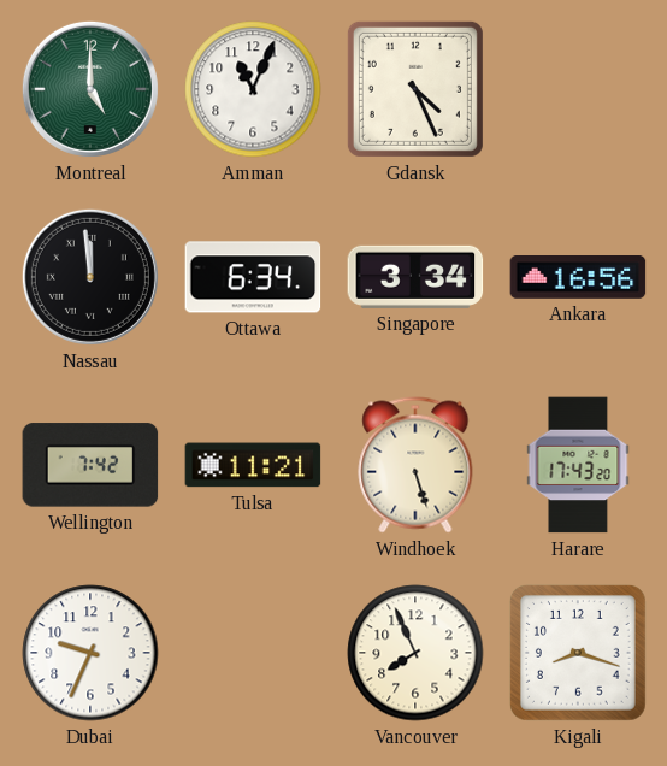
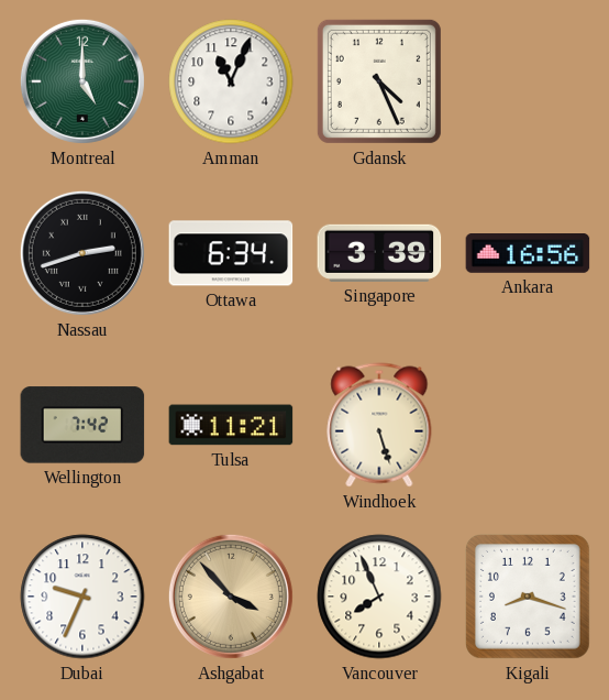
Nassau: 11:59 -> 2:42
Singapore: 3:34 -> 3:39
Harare: 17:43 -> none
Ashgabat: none -> 3:53
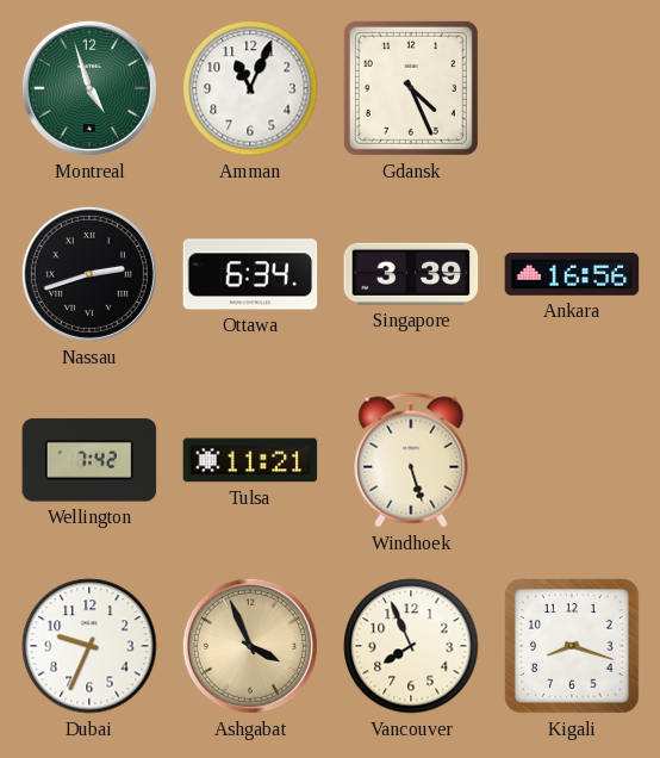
Montreal: 5:00 -> 4:57
Ashgabat: 3:53 -> 3:56
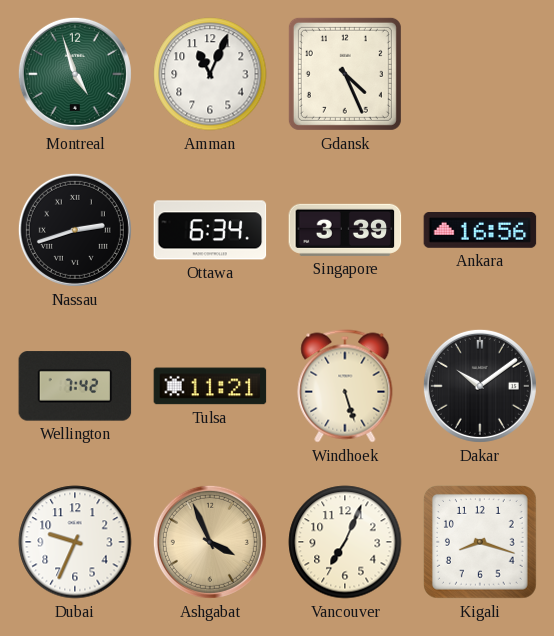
Dakar: none -> 10:09
Vancouver: 7:56 -> 7:04
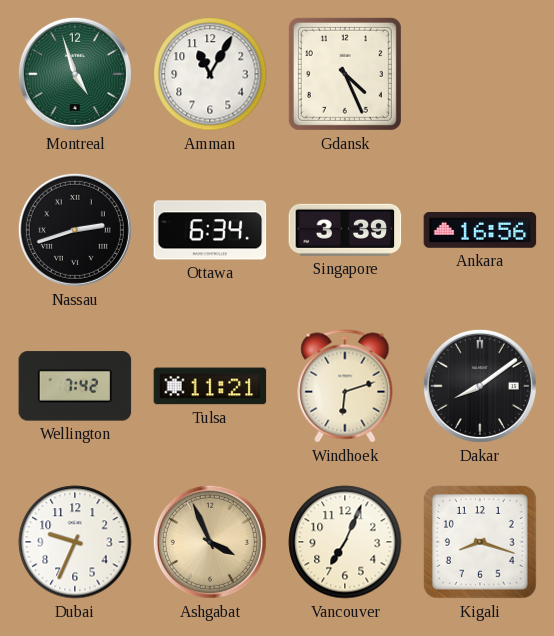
Amman: 11:04 -> 11:05
Windhoek: 5:27 -> 6:12
Dakar: 10:09 -> 8:09
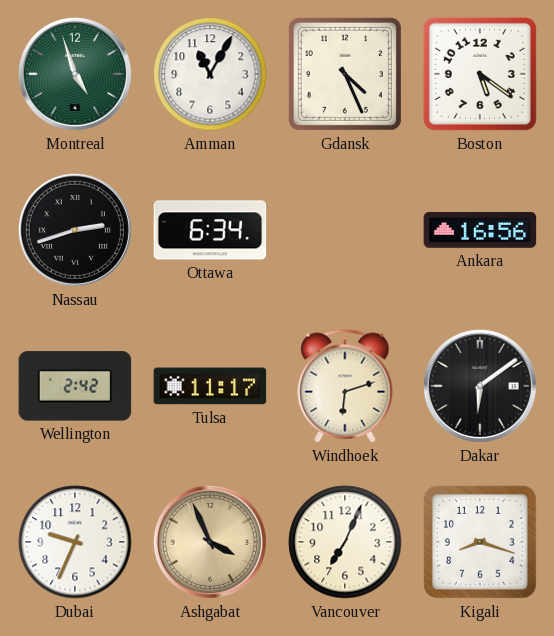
Boston: none -> 5:21
Singapore: 3:39 -> none
Wellington: 7:42 -> 2:42
Tulsa: 11:21 -> 11:17
Dakar: 8:09 -> 6:09
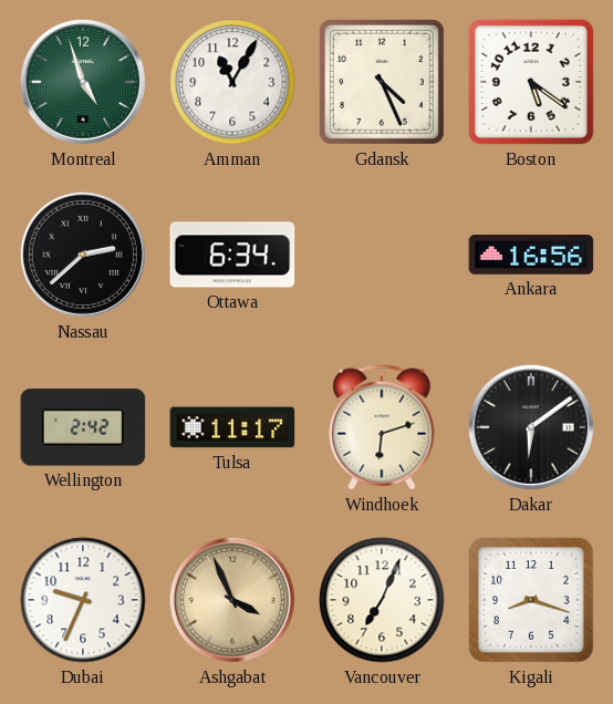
Nassau: 2:42 -> 2:38
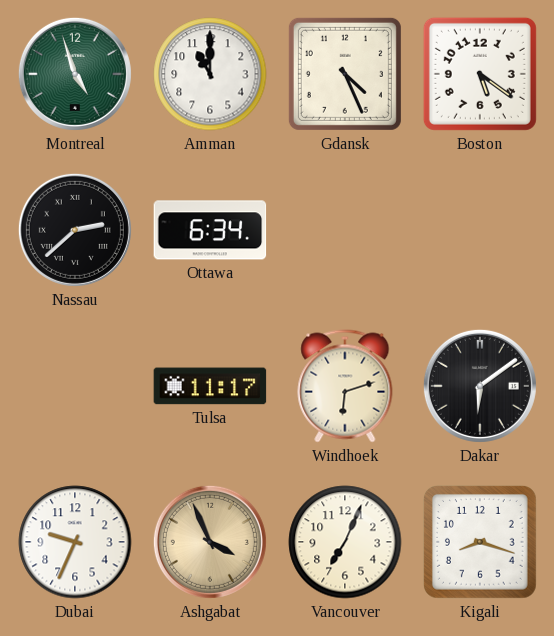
Amman: 11:05 -> 11:00
Ankara: 16:56 -> none
Wellington: 2:42 -> none
